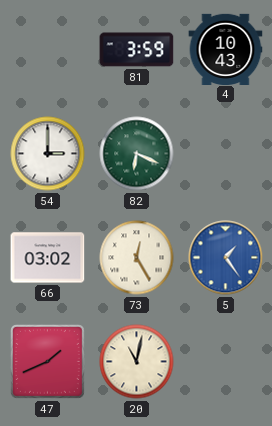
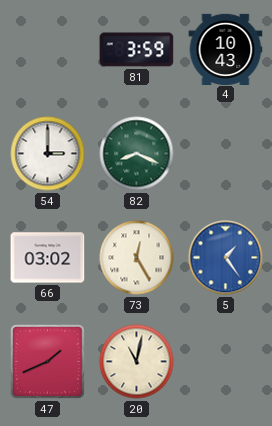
82: 6:19 -> 8:19
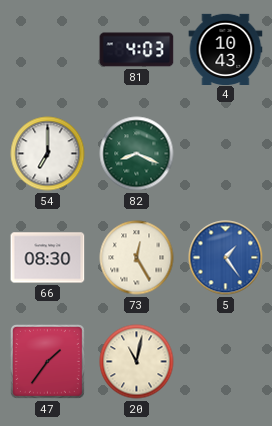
81: 3:59 -> 4:03
54: 3:00 -> 7:00
66: 03:02 -> 08:30
47: 1:41 -> 1:36
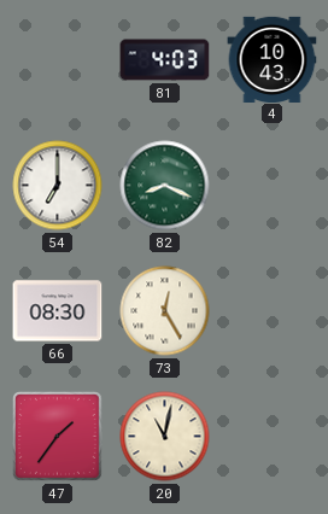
5: 1:24 -> none
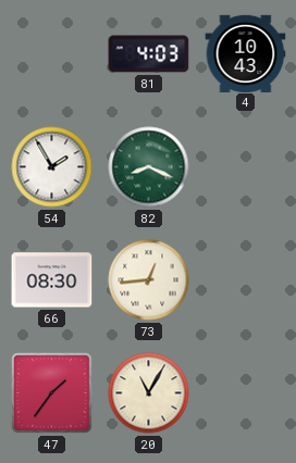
54: 7:00 -> 1:55
73: 12:25 -> 12:44
20: 11:02 -> 11:05
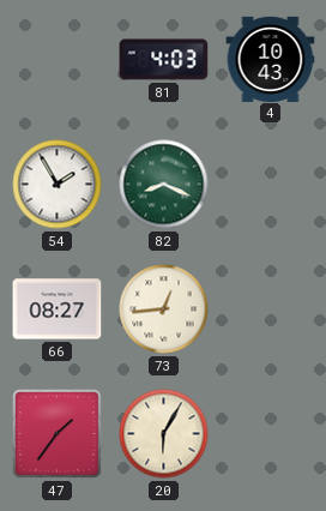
66: 08:30 -> 08:27
20: 11:05 -> 6:05
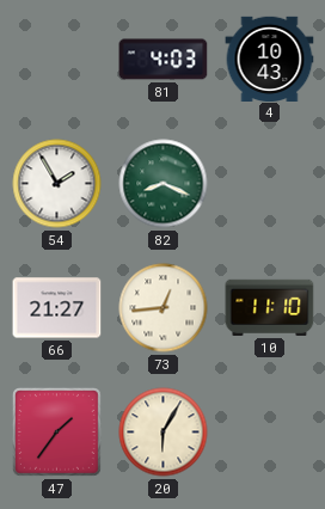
66: 08:27 -> 21:27
10: none -> 11:10
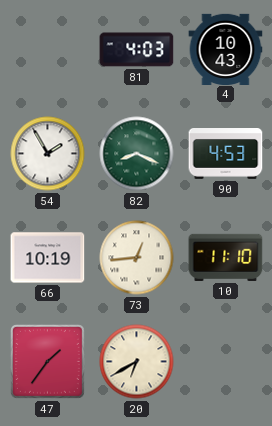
90: none -> 4:53
66: 21:27 -> 10:19
20: 6:05 -> 6:40
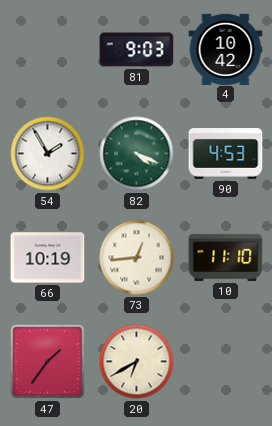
81: 4:03 -> 9:03
4: 10:43 -> 10:42
82: 8:19 -> 4:19
